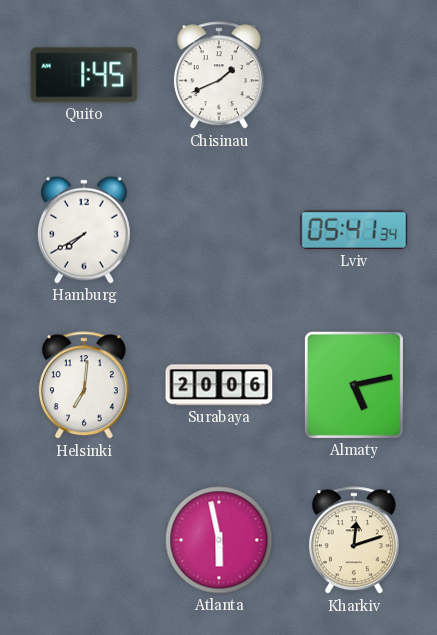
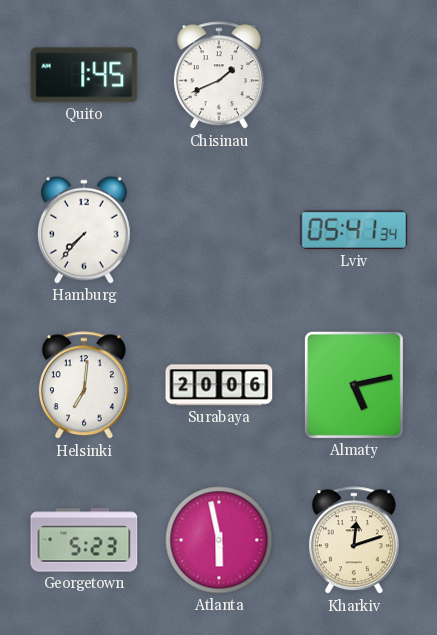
Hamburg: 7:40 -> 7:37
Georgetown: none -> 5:23
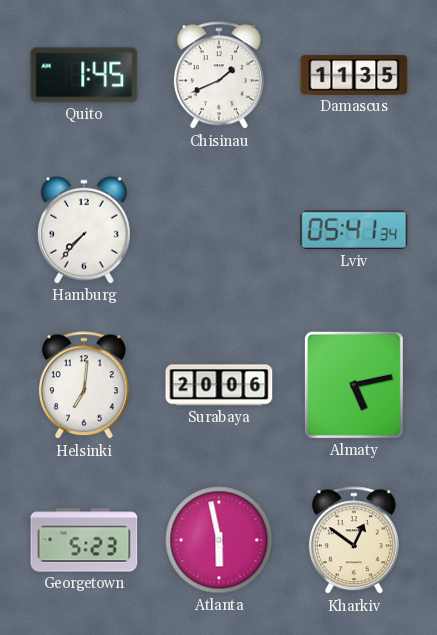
Damascus: none -> 11:35
Kharkiv: 12:12 -> 12:51
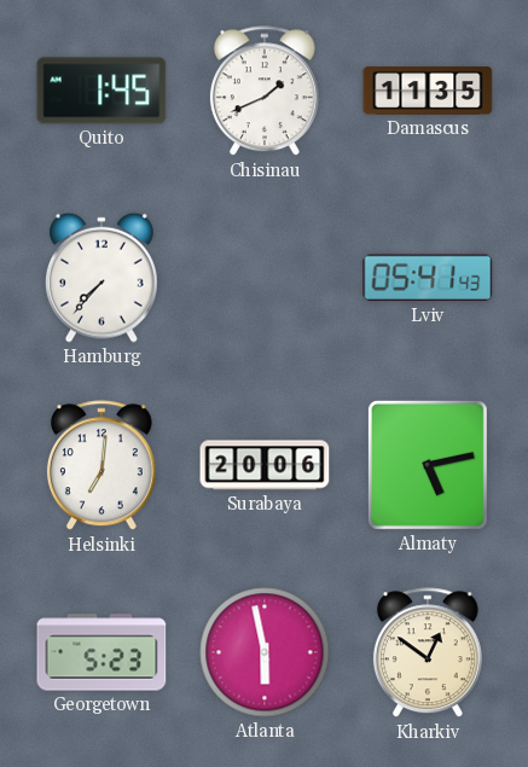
Lviv: 05:41:34 -> 05:41:43
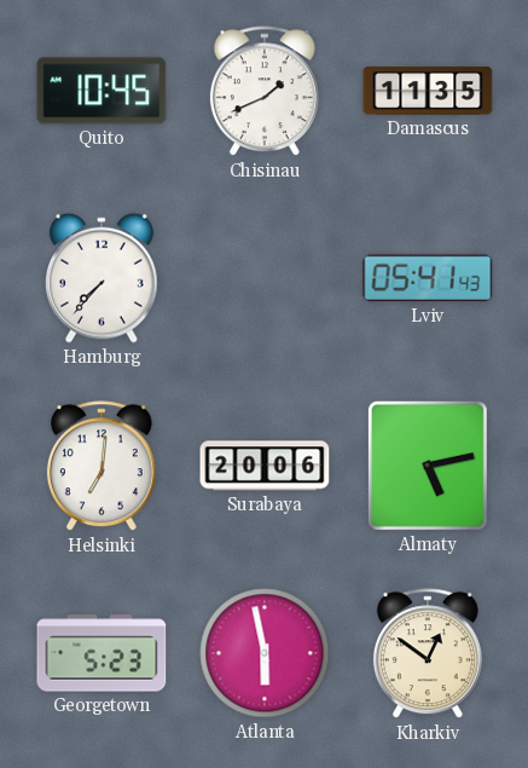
Quito: 1:45 -> 10:45
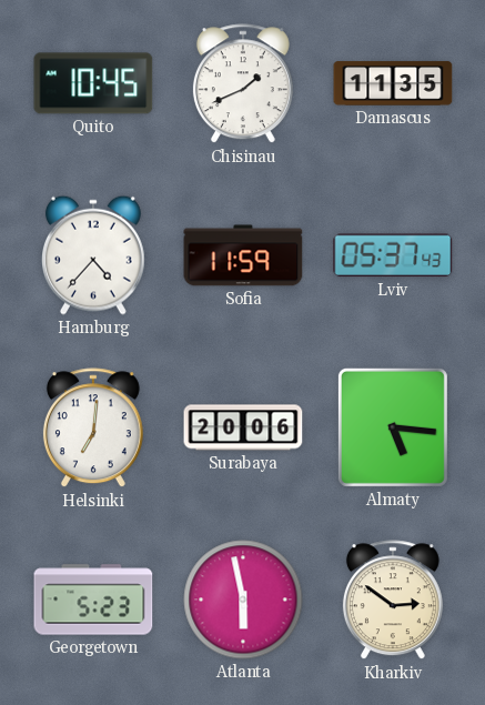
Hamburg: 7:37 -> 4:37
Sofia: none -> 11:59
Lviv: 05:41 -> 05:37
Almaty: 5:13 -> 5:16
Kharkiv: 12:51 -> 2:51
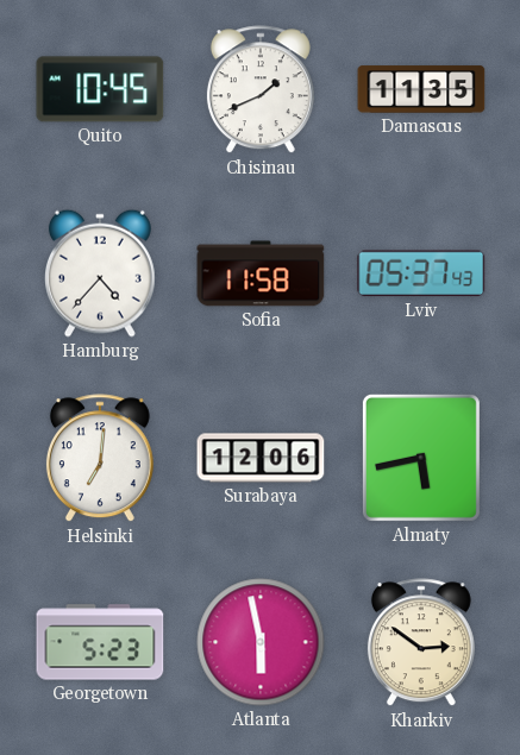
Sofia: 11:59 -> 11:58
Surabaya: 20:06 -> 12:06
Almaty: 5:16 -> 5:43
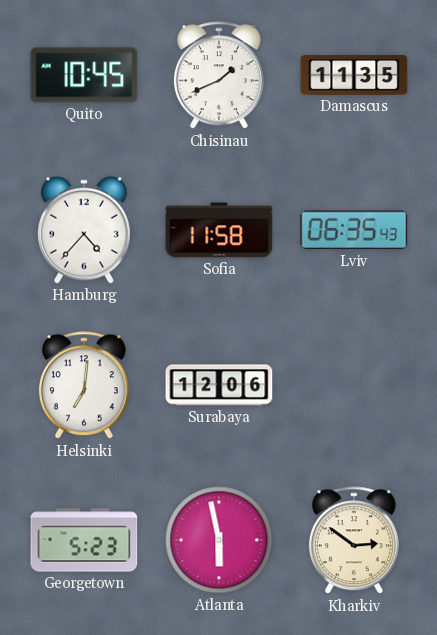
Lviv: 05:37 -> 06:35
Almaty: 5:43 -> none
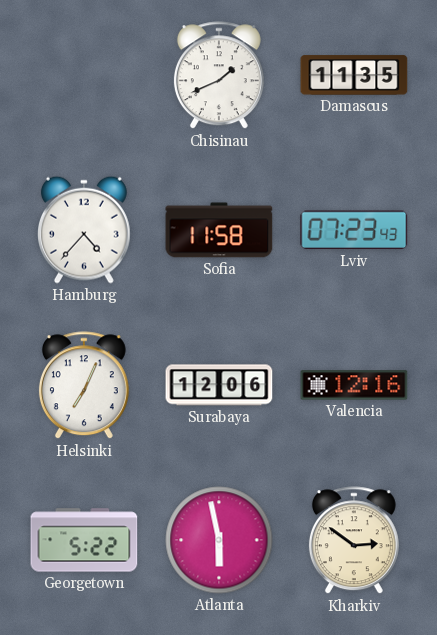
Quito: 10:45 -> none
Lviv: 06:35 -> 07:23
Helsinki: 7:01 -> 7:04
Valencia: none -> 12:16
Georgetown: 5:23 -> 5:22
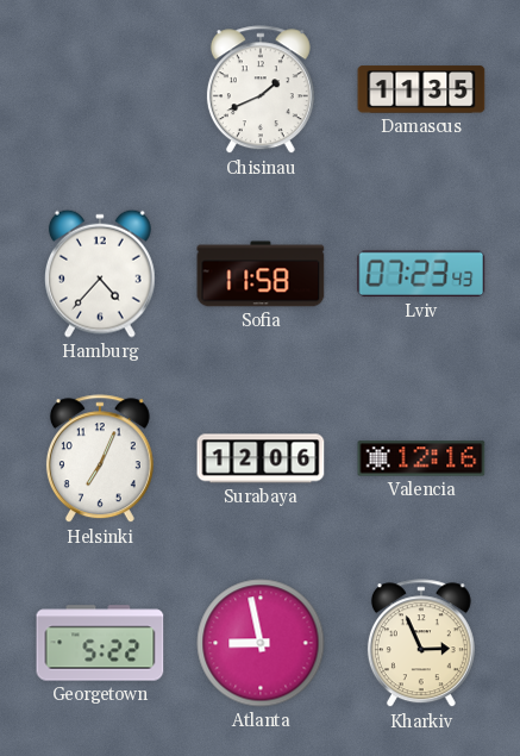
Atlanta: 5:58 -> 8:58
Kharkiv: 2:51 -> 2:56
